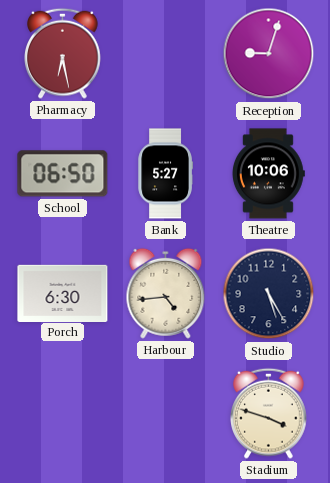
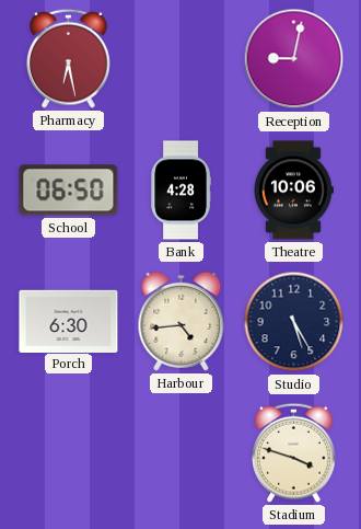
Reception: 9:03 -> 9:02
Bank: 5:27 -> 4:28
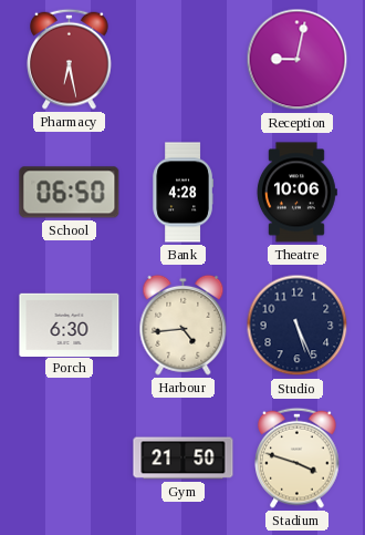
Studio: 5:25 -> 5:26
Gym: none -> 21:50
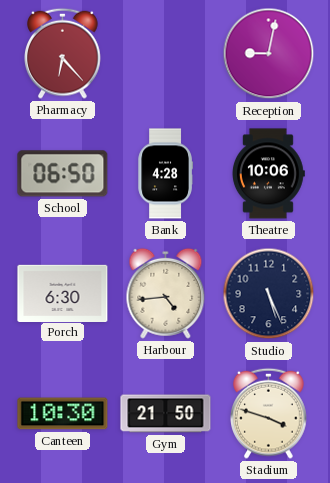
Pharmacy: 6:28 -> 6:23
Canteen: none -> 10:30
